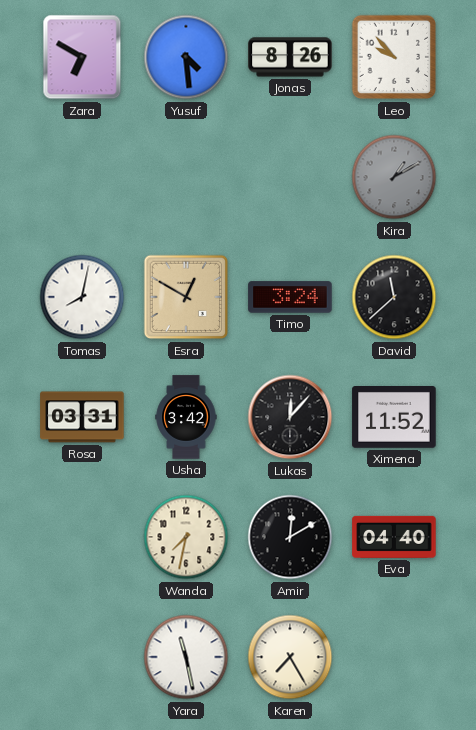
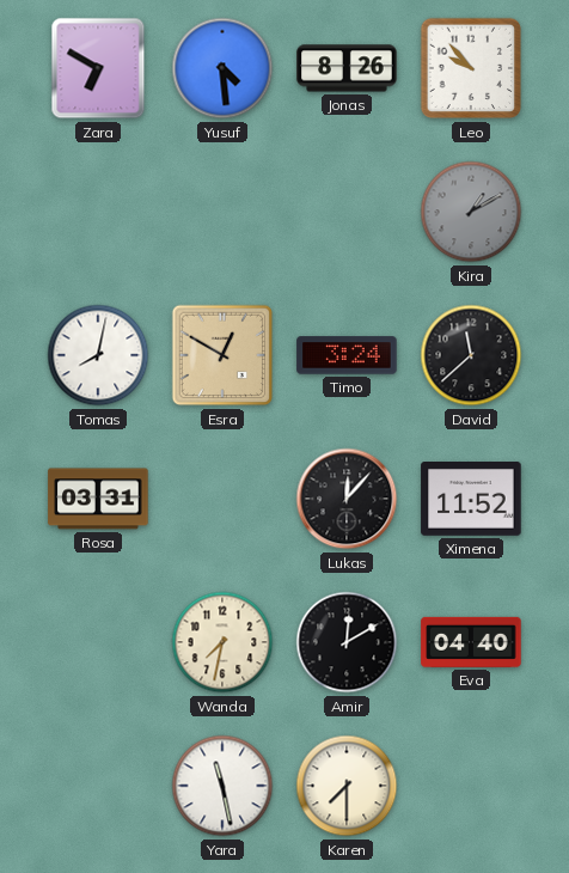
Usha: 3:42 -> none
Karen: 7:25 -> 7:30
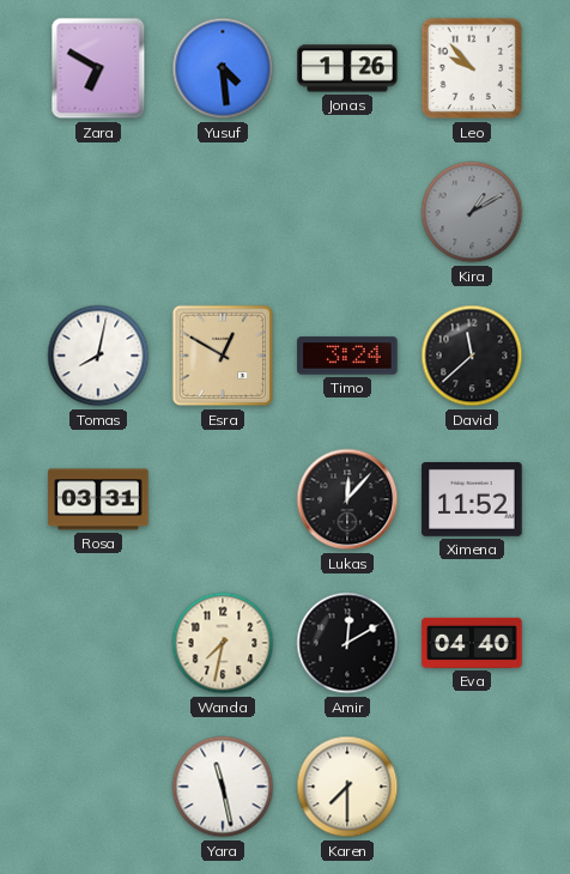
Jonas: 8:26 -> 1:26
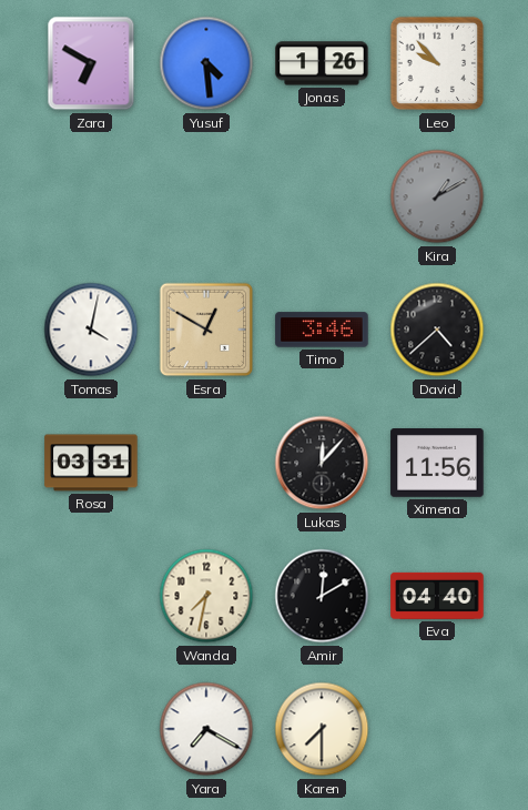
Tomas: 8:02 -> 4:02
Timo: 3:24 -> 3:46
David: 11:38 -> 4:38
Ximena: 11:52 -> 11:56
Yara: 11:28 -> 7:20
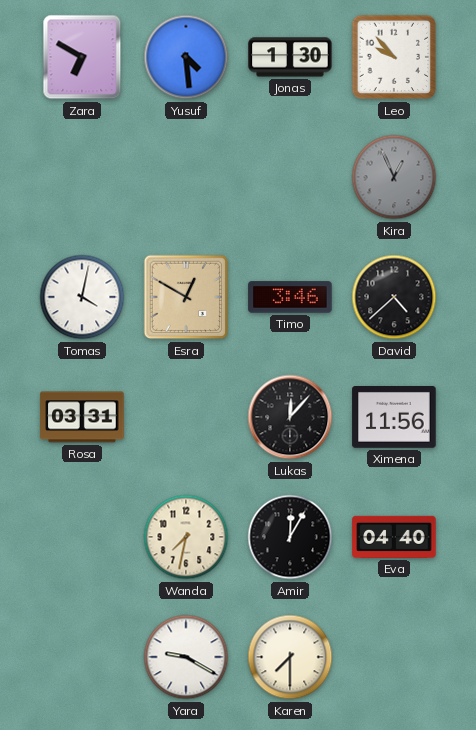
Jonas: 1:26 -> 1:30
Kira: 1:10 -> 12:56
Amir: 12:10 -> 12:05
Yara: 7:20 -> 9:20
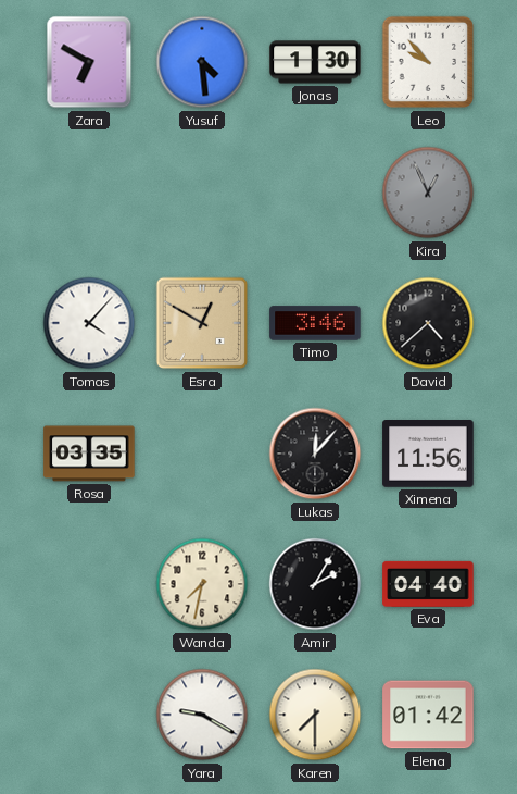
Tomas: 4:02 -> 4:07
Rosa: 03:31 -> 03:35
Amir: 12:05 -> 2:05
Elena: none -> 01:42
